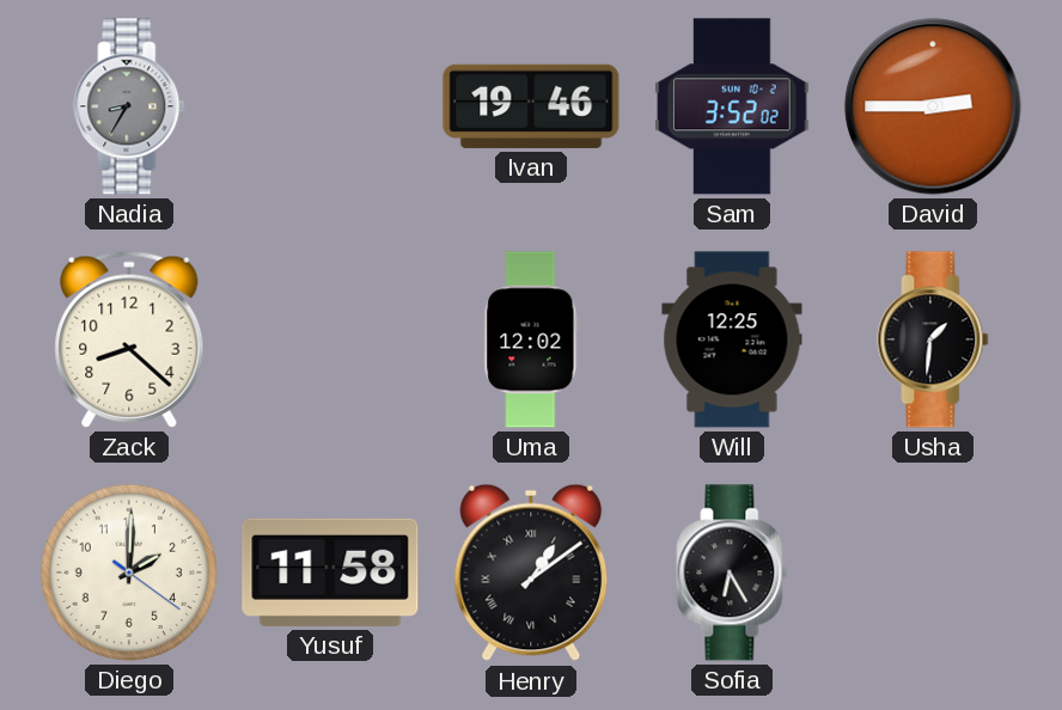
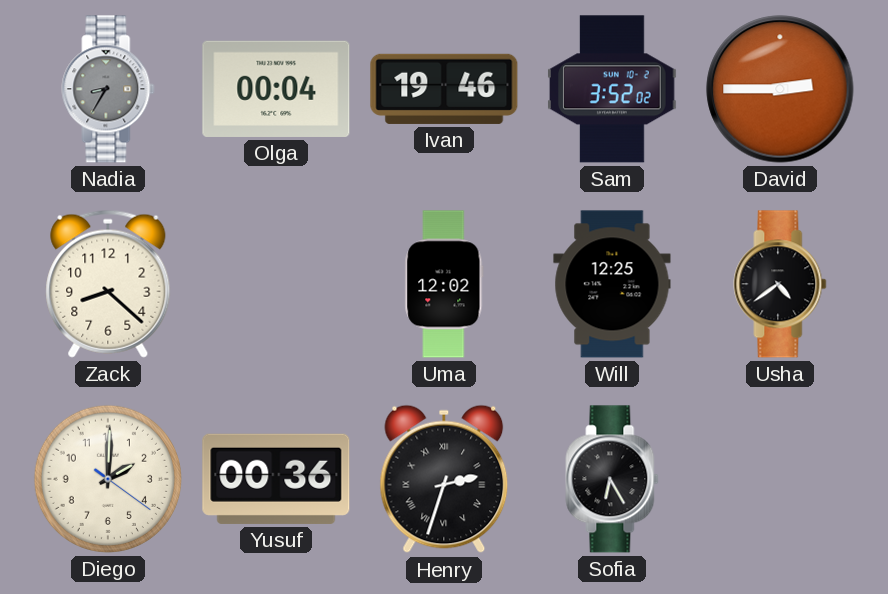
Olga: none -> 00:04
Usha: 1:31 -> 4:39
Yusuf: 11:58 -> 00:36
Henry: 1:09 -> 2:33
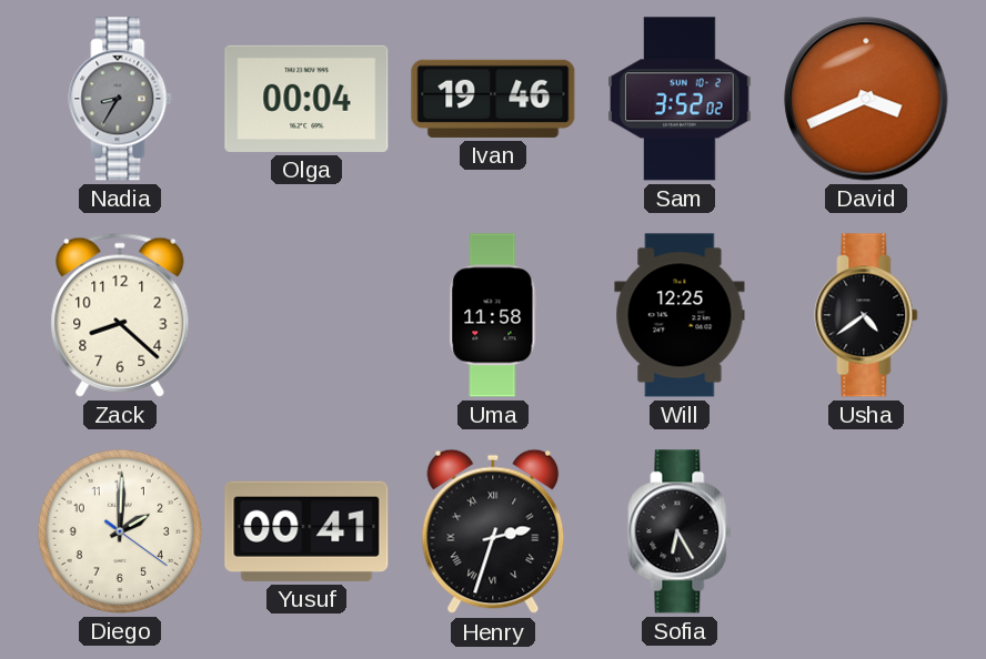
David: 2:45 -> 3:41
Uma: 12:02 -> 11:58
Yusuf: 00:36 -> 00:41
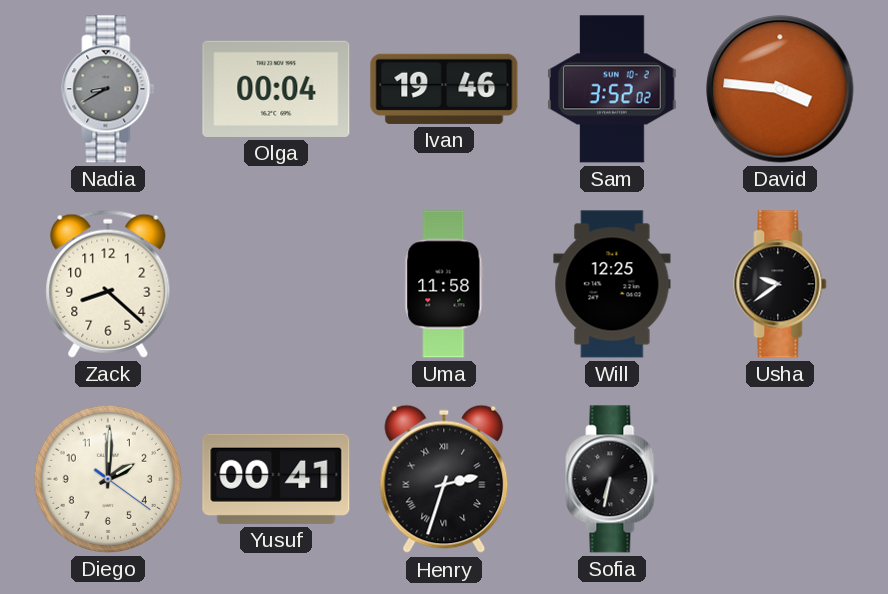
Nadia: 8:35 -> 8:40
David: 3:41 -> 3:46
Usha: 4:39 -> 9:39
Sofia: 6:25 -> 6:32
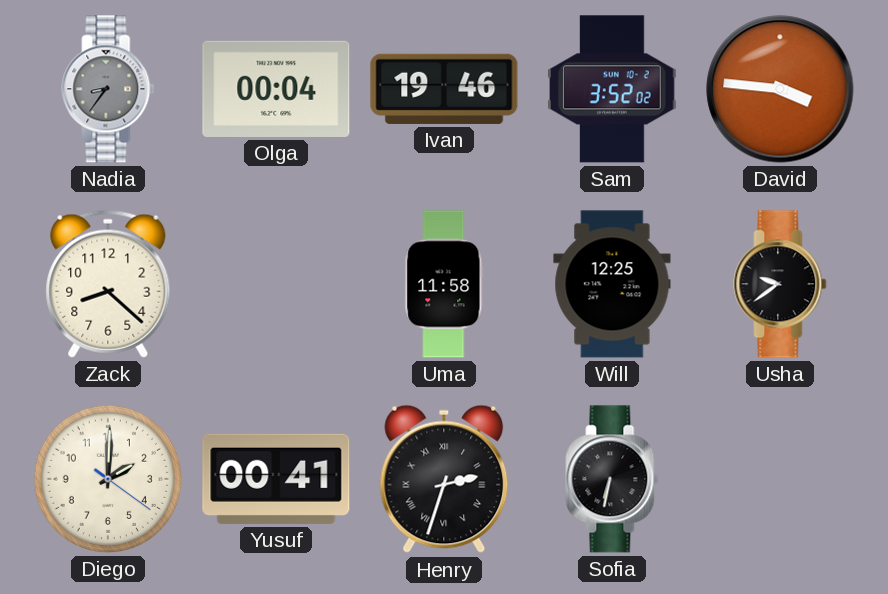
Nadia: 8:40 -> 8:36
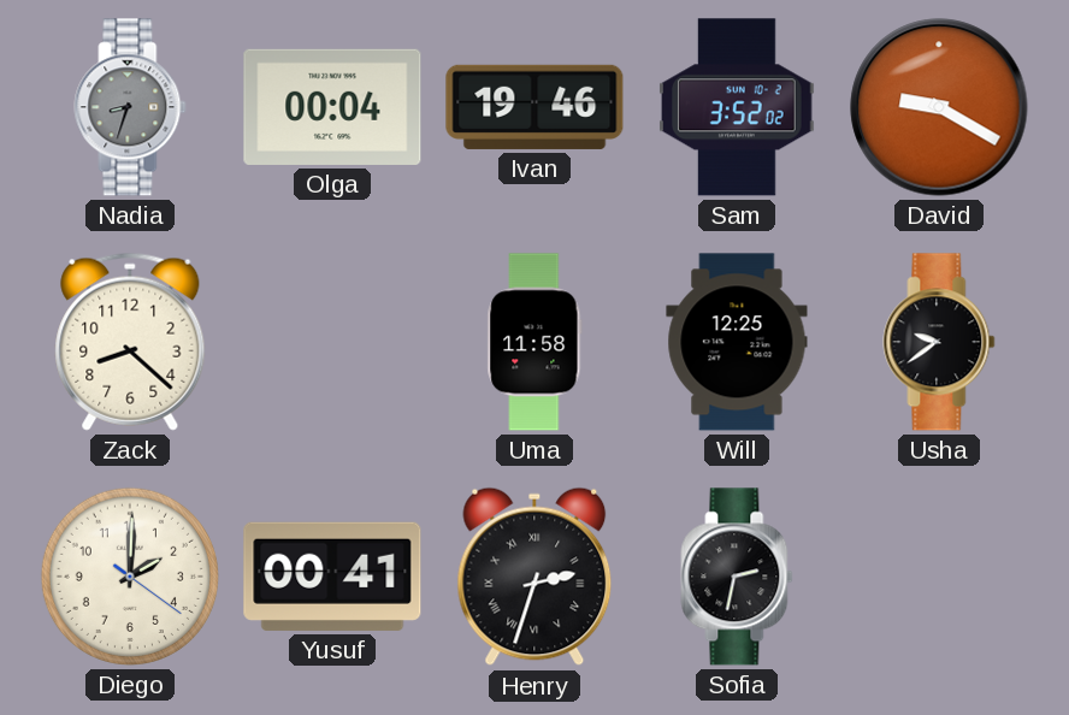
Nadia: 8:36 -> 8:33
David: 3:46 -> 9:20
Sofia: 6:32 -> 2:32
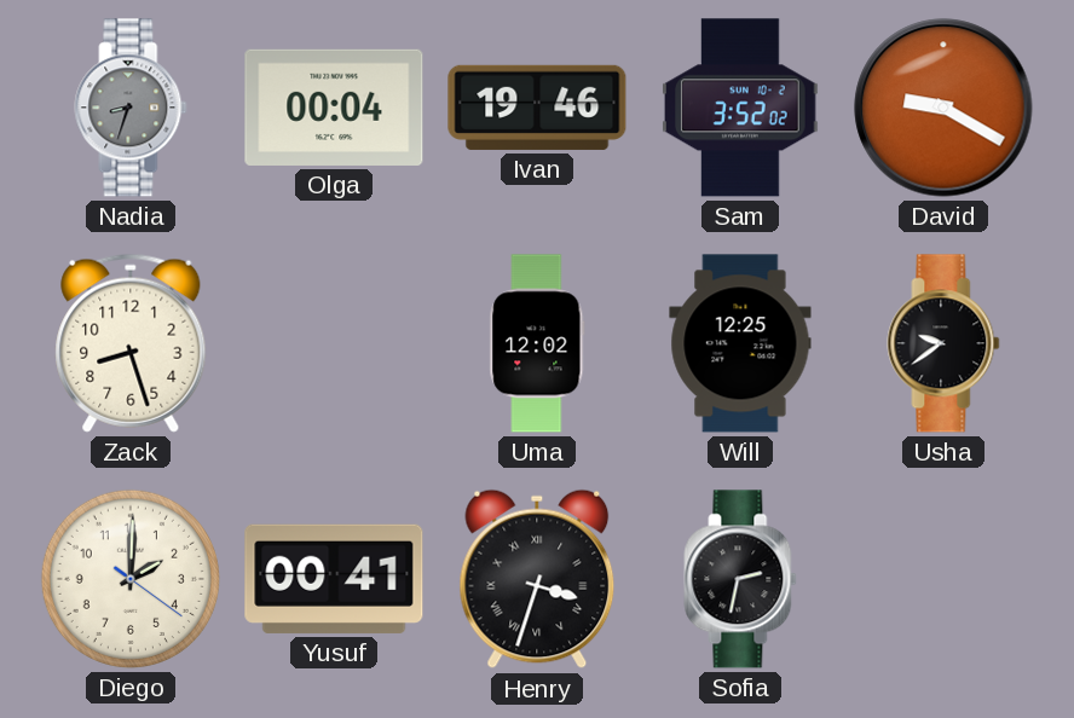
Zack: 8:22 -> 8:27
Uma: 11:58 -> 12:02
Henry: 2:33 -> 3:33
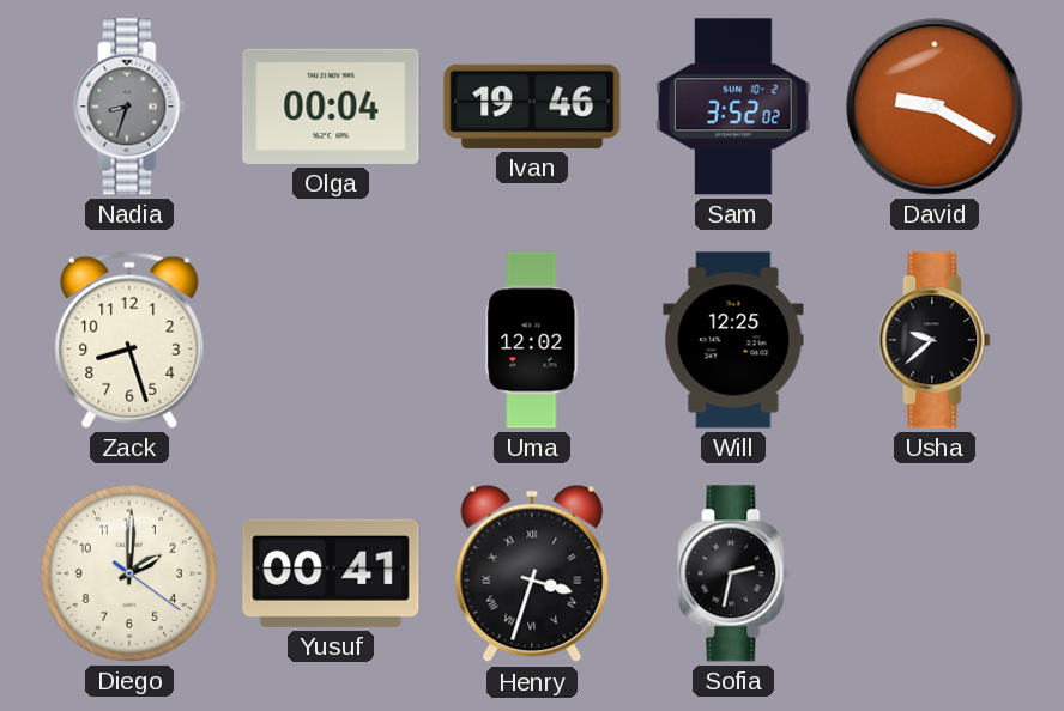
Usha: 9:39 -> 9:38
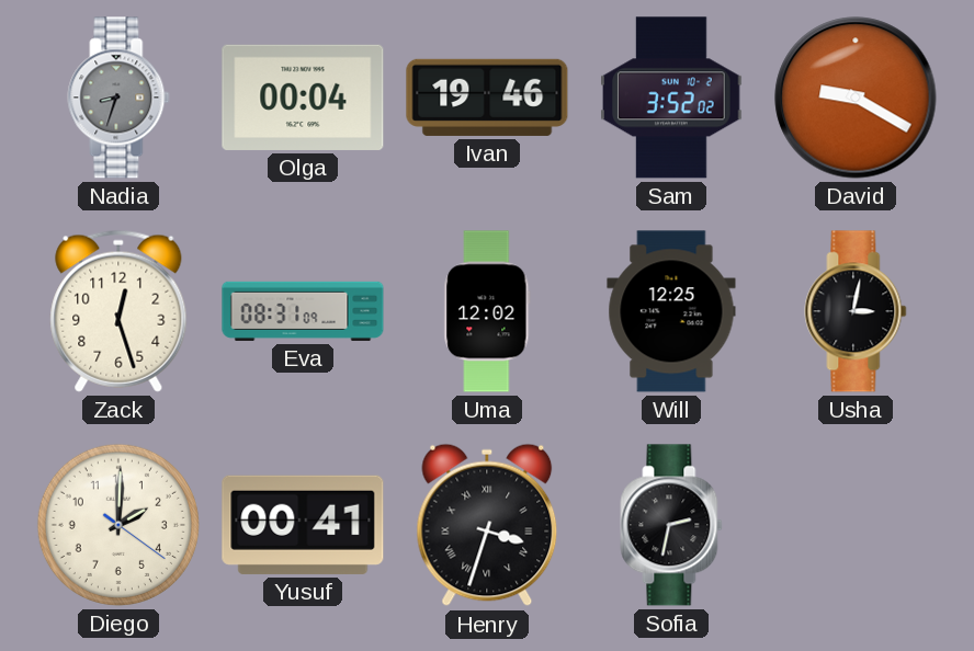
Zack: 8:27 -> 12:27
Eva: none -> 08:31
Usha: 9:38 -> 3:02
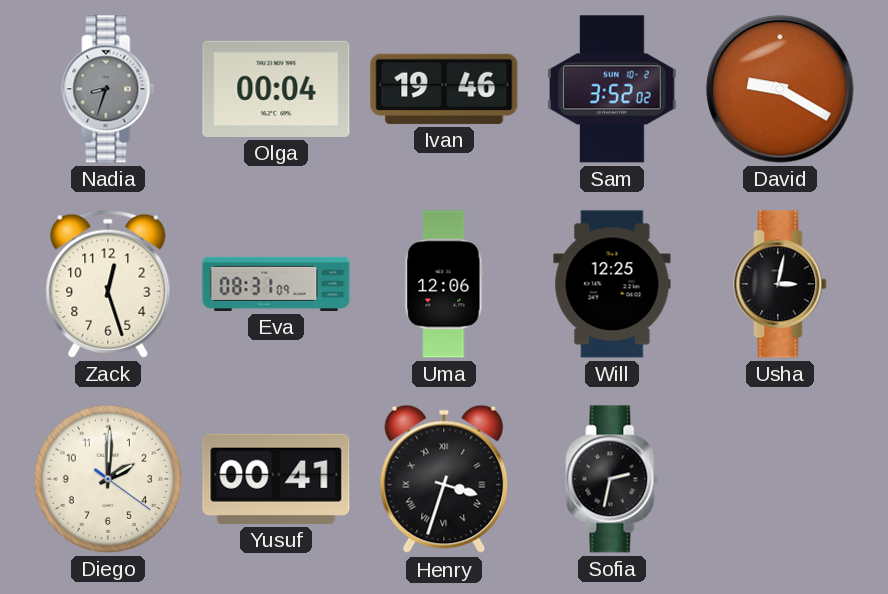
Uma: 12:02 -> 12:06
